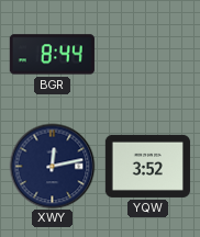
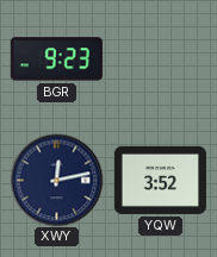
BGR: 8:44 -> 9:23
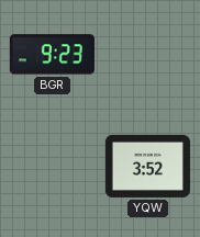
XWY: 12:13 -> none
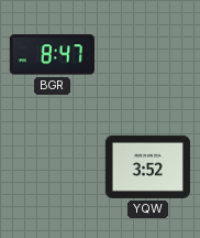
BGR: 9:23 -> 8:47
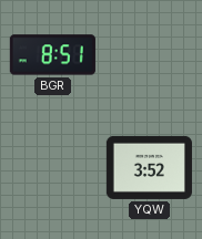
BGR: 8:47 -> 8:51
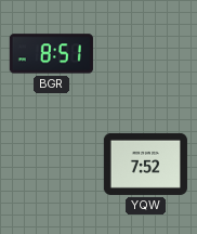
YQW: 3:52 -> 7:52
